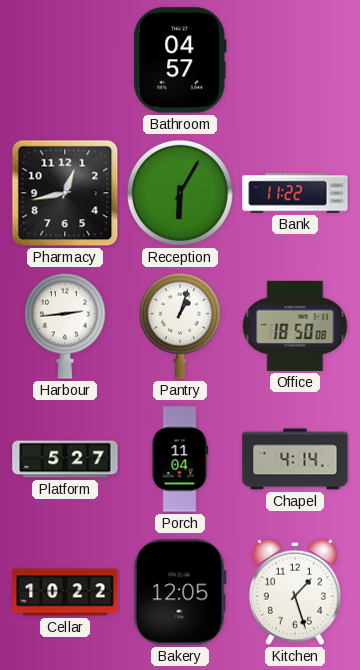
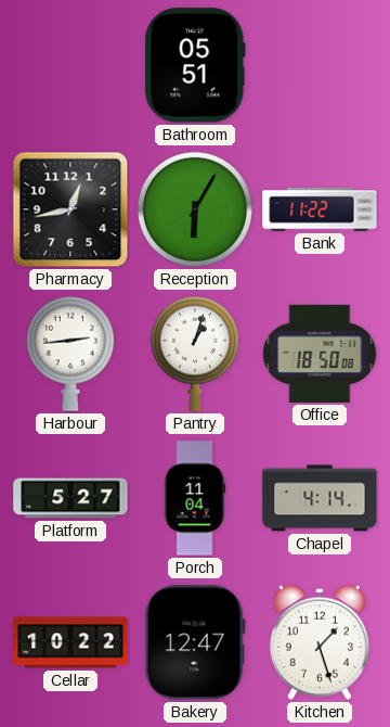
Bathroom: 04:57 -> 05:51
Bakery: 12:05 -> 12:47
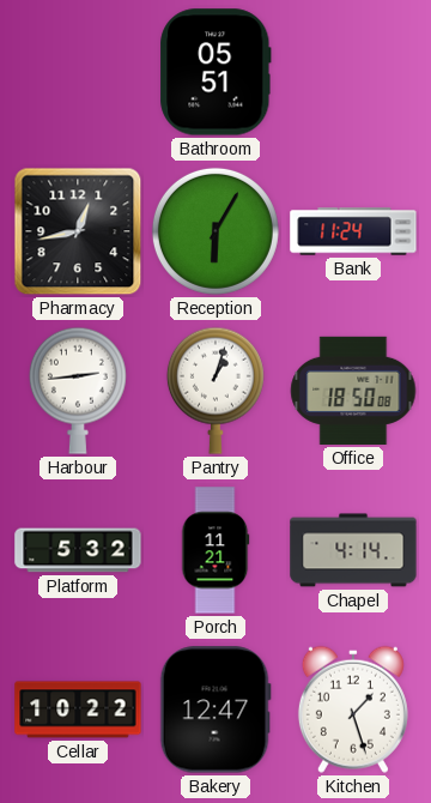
Bank: 11:22 -> 11:24
Platform: 5:27 -> 5:32
Porch: 11:04 -> 11:21
